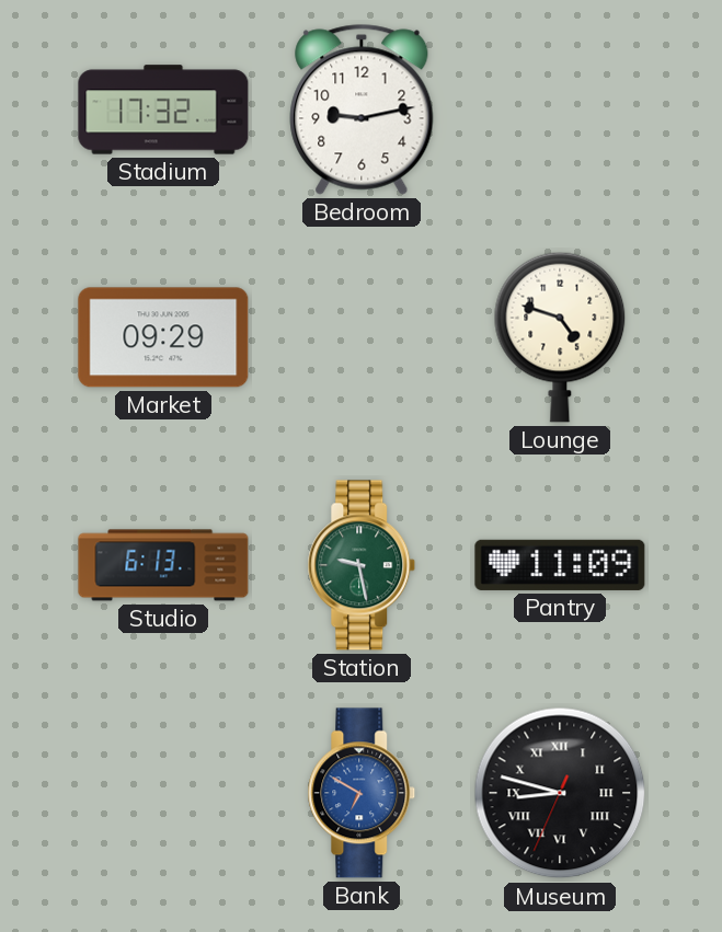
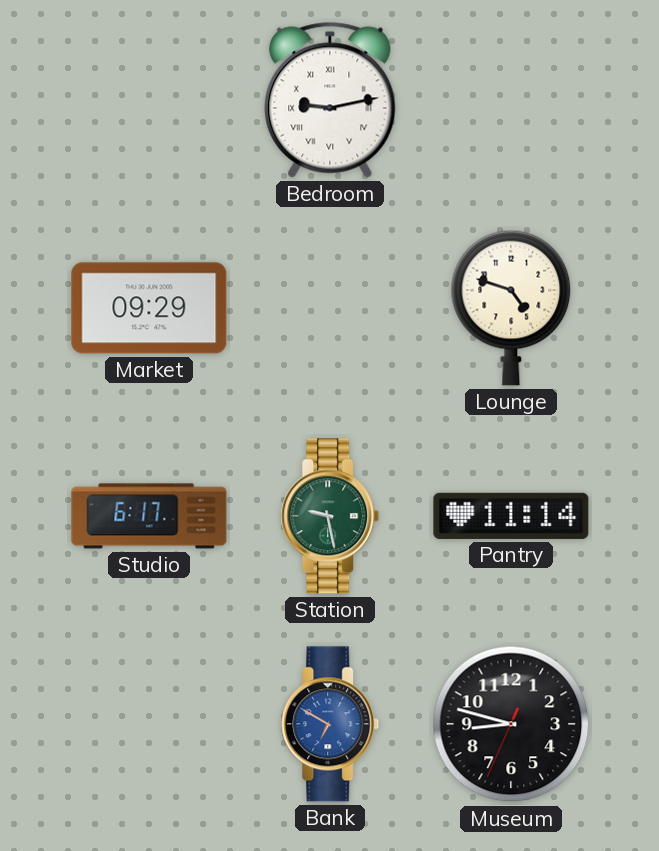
Stadium: 17:32 -> none
Bedroom numerals: Arabic -> Roman
Studio: 6:13 -> 6:17
Pantry: 11:09 -> 11:14
Museum numerals: Roman -> Arabic
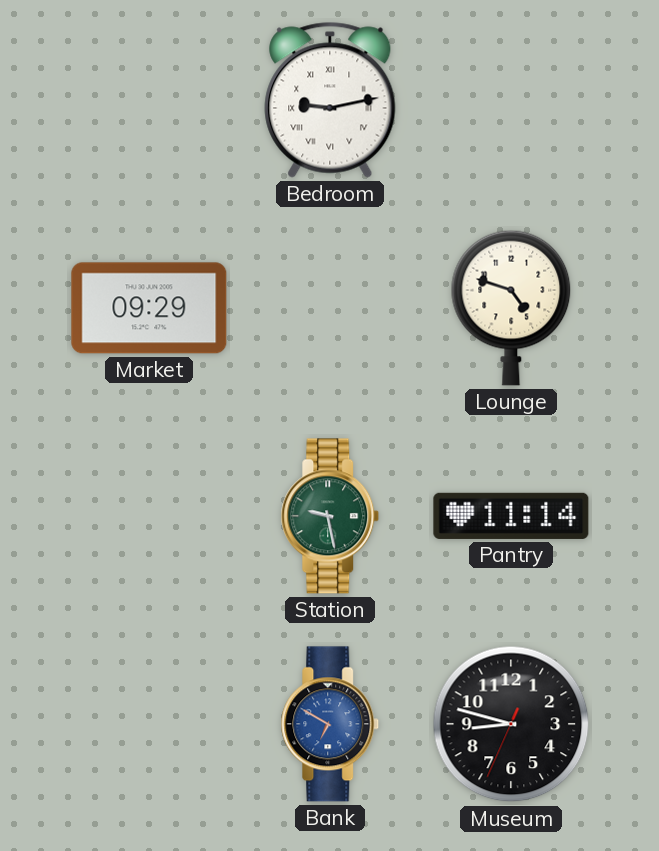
Studio: 6:17 -> none
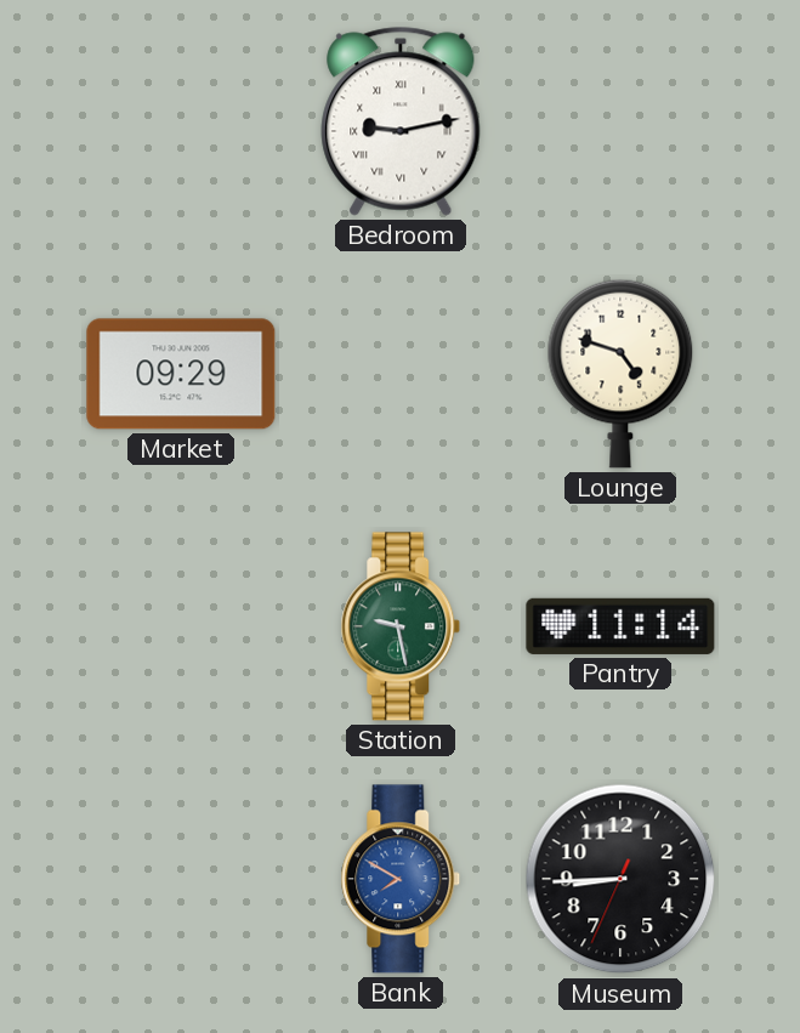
Bank: 6:50 -> 7:50
Museum: 8:47 -> 8:44
